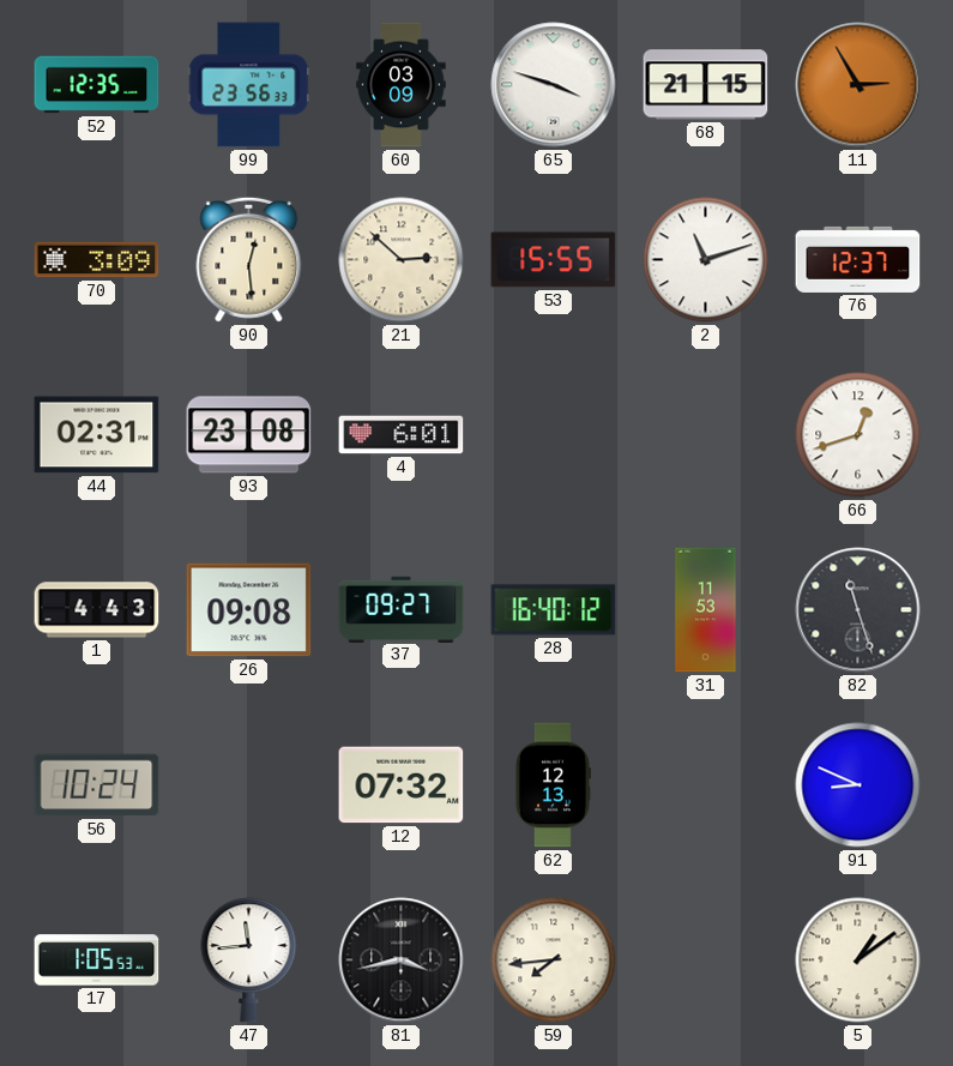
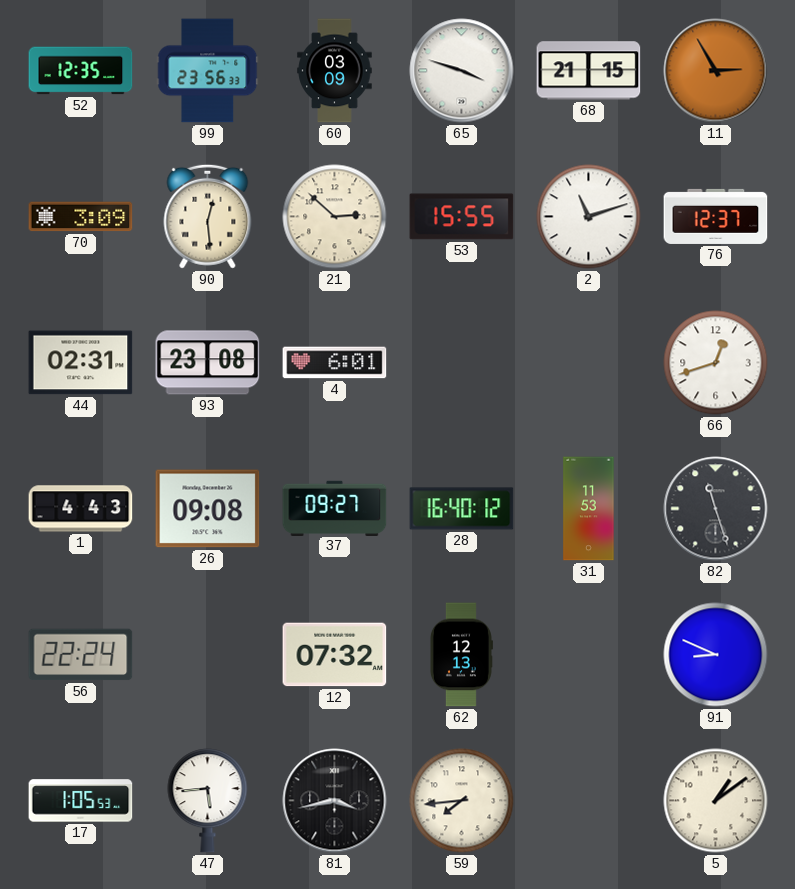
56: 10:24 -> 22:24
47: 11:44 -> 5:44
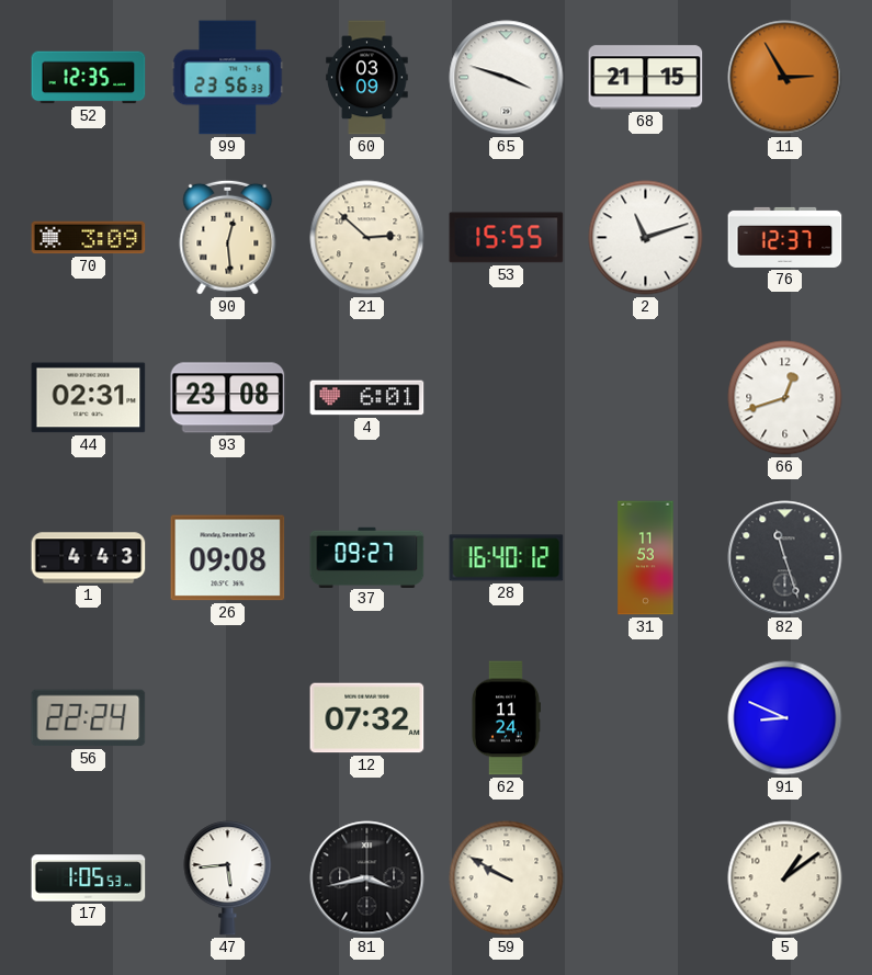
62: 12:13 -> 11:24
59: 7:44 -> 9:50
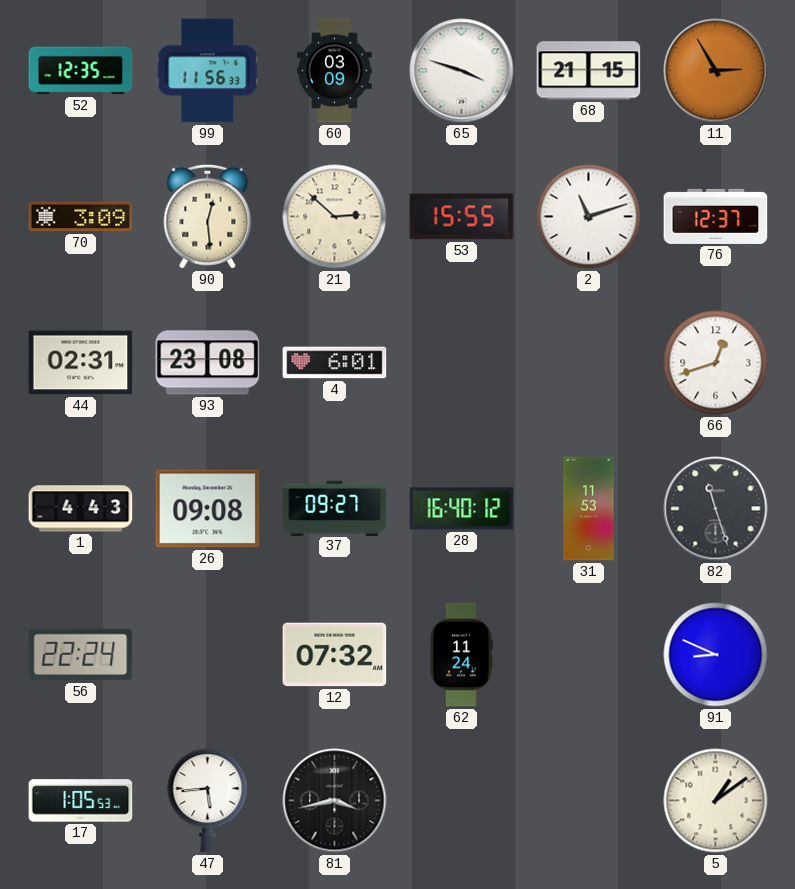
99: 23:56 -> 11:56
59: 9:50 -> none
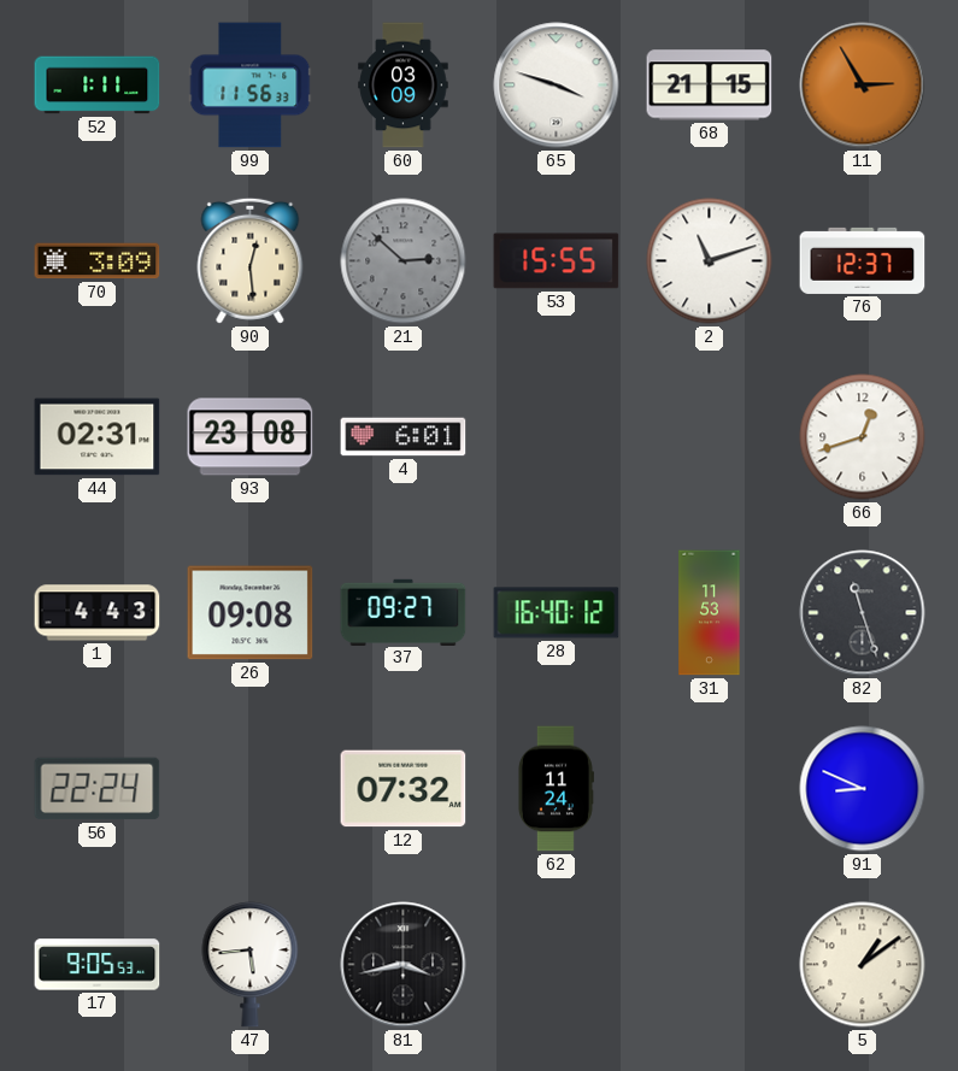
52: 12:35 -> 1:11
21 dial: cream -> grey
17: 1:05 -> 9:05
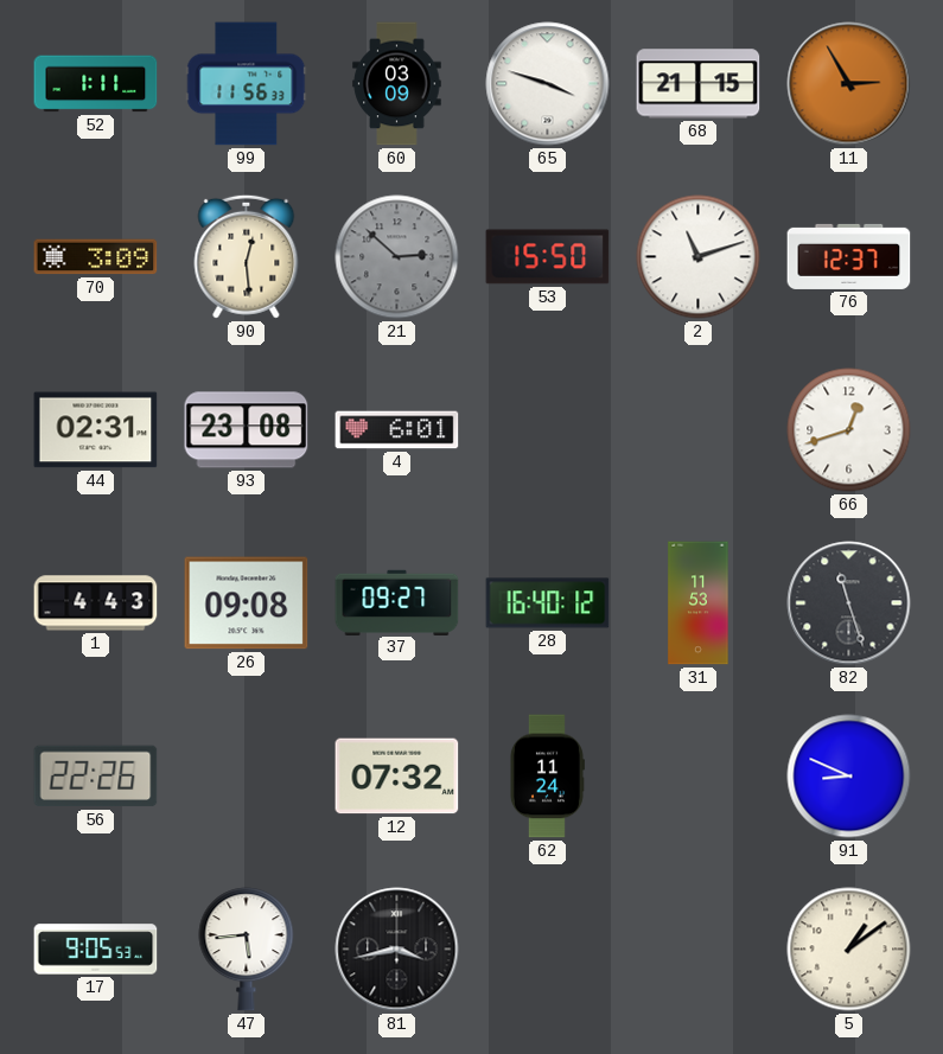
53: 15:55 -> 15:50
56: 22:24 -> 22:26
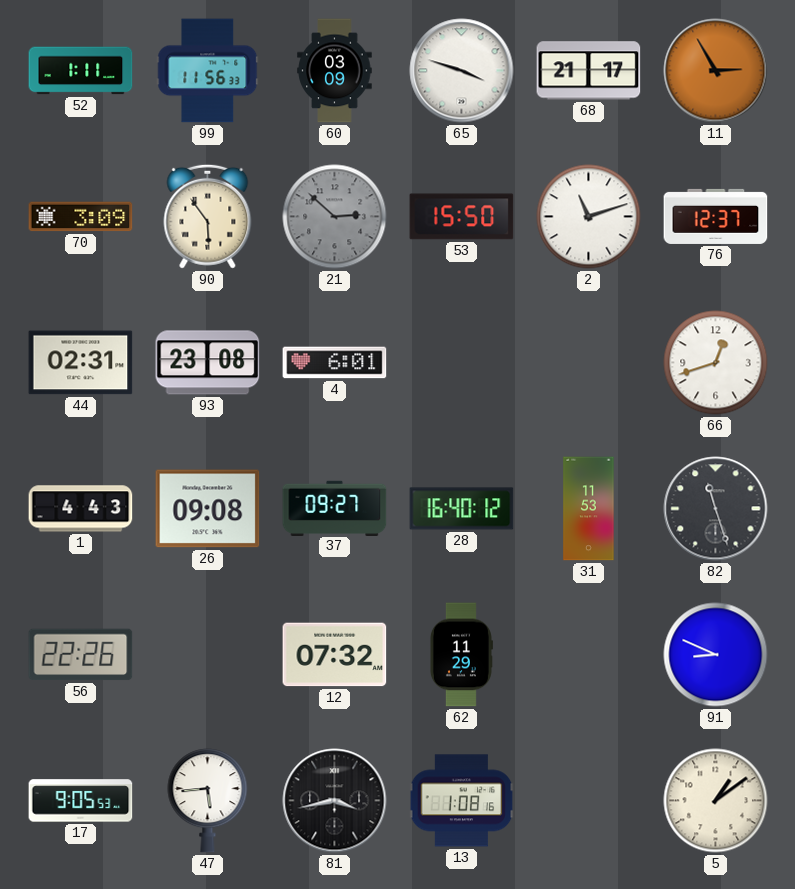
68: 21:15 -> 21:17
90: 12:29 -> 5:54
62: 11:24 -> 11:29
13: none -> 1:08
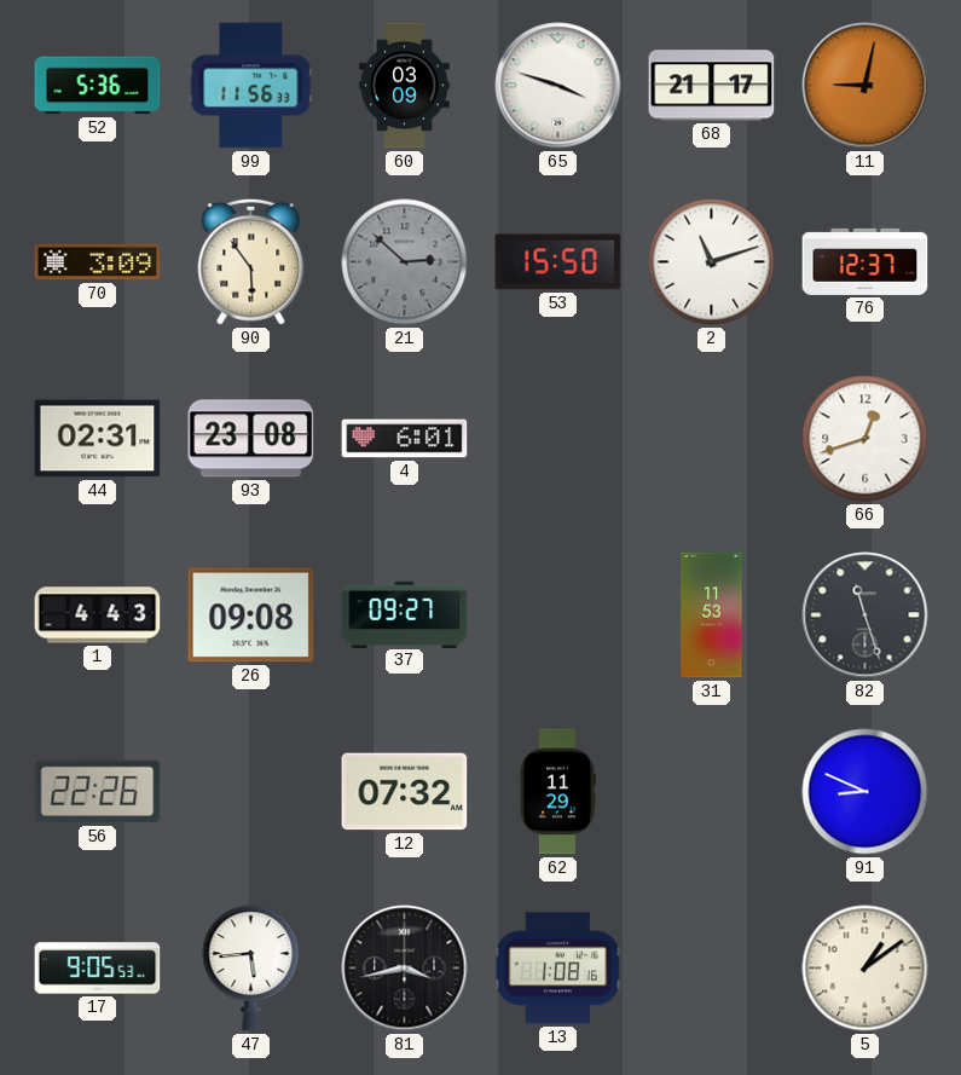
52: 1:11 -> 5:36
11: 2:55 -> 9:02
28: 16:40 -> none
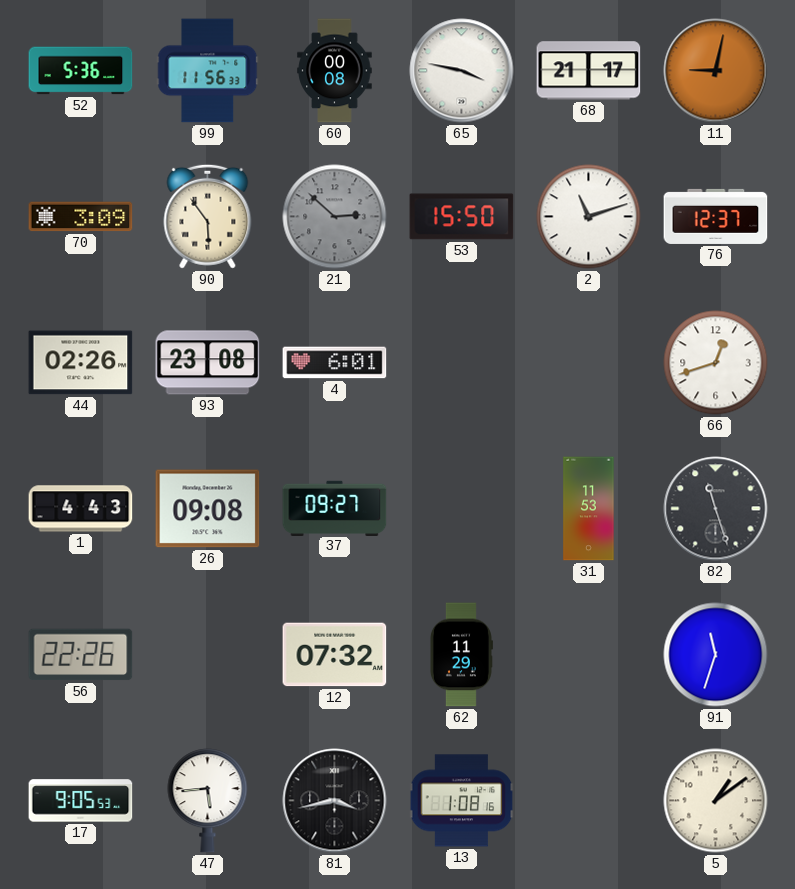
60: 03:09 -> 00:08
65: 3:48 -> 3:47
44: 02:31 -> 02:26
91: 8:49 -> 11:33
